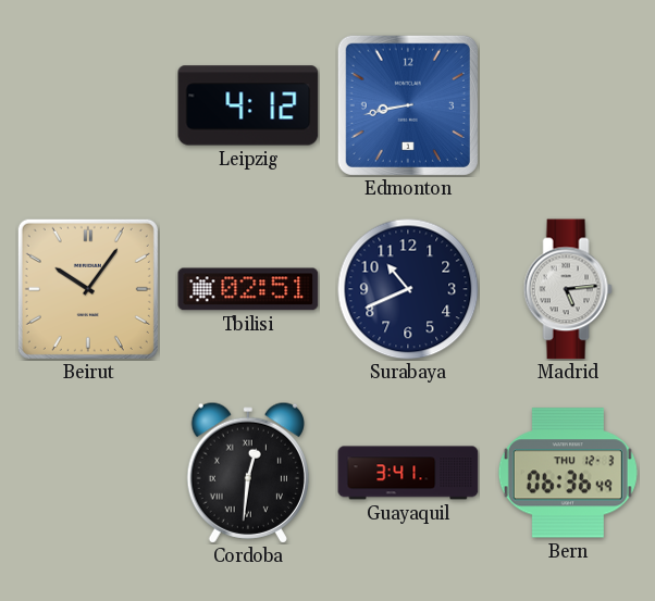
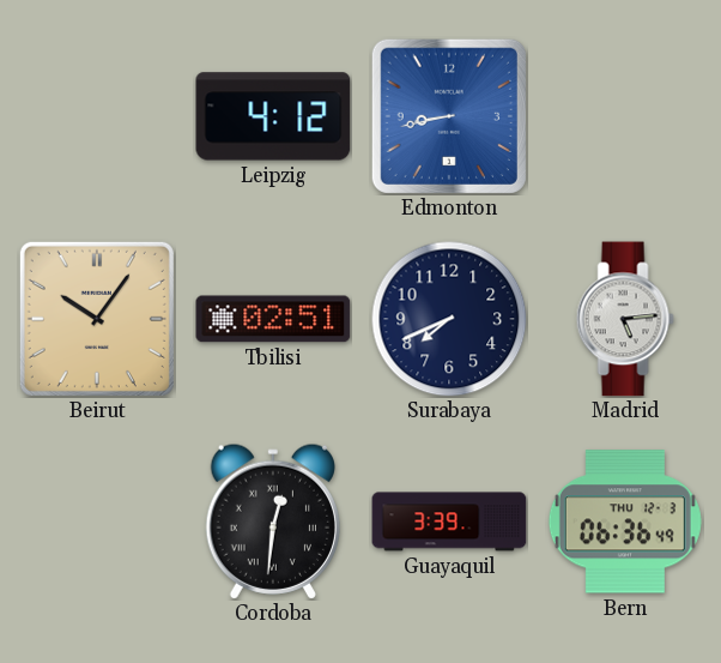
Surabaya: 10:41 -> 7:41
Guayaquil: 3:41 -> 3:39
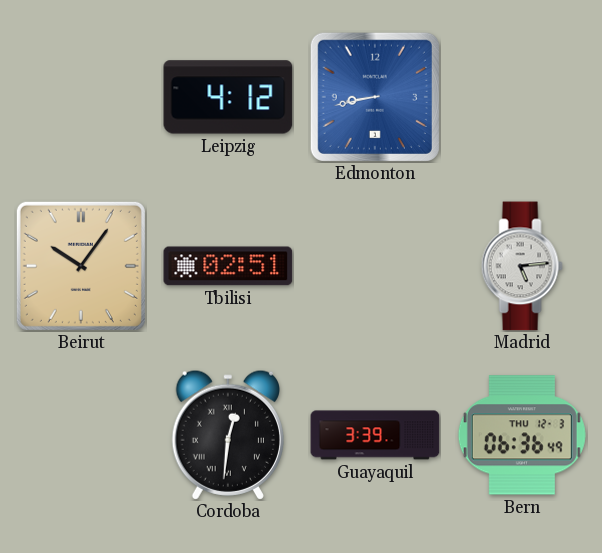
Surabaya: 7:41 -> none
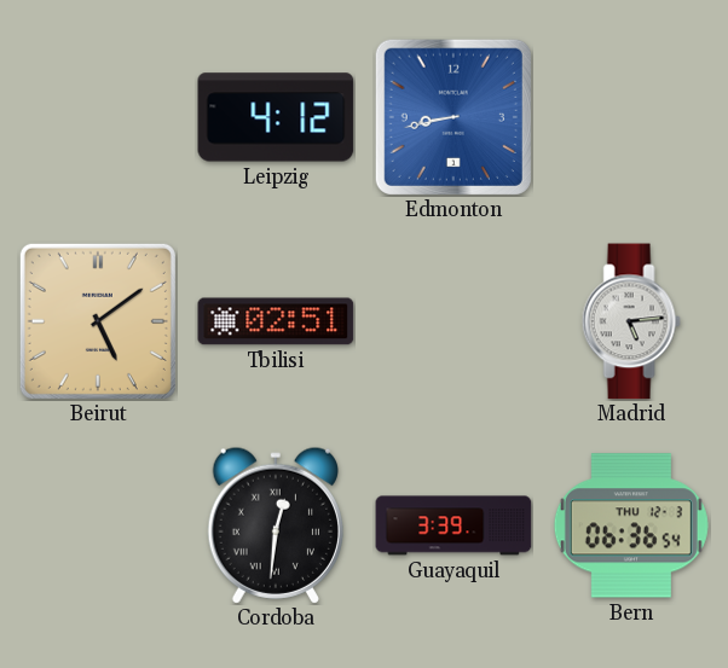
Beirut: 10:06 -> 5:09
Bern: 06:36:49 -> 06:36:54
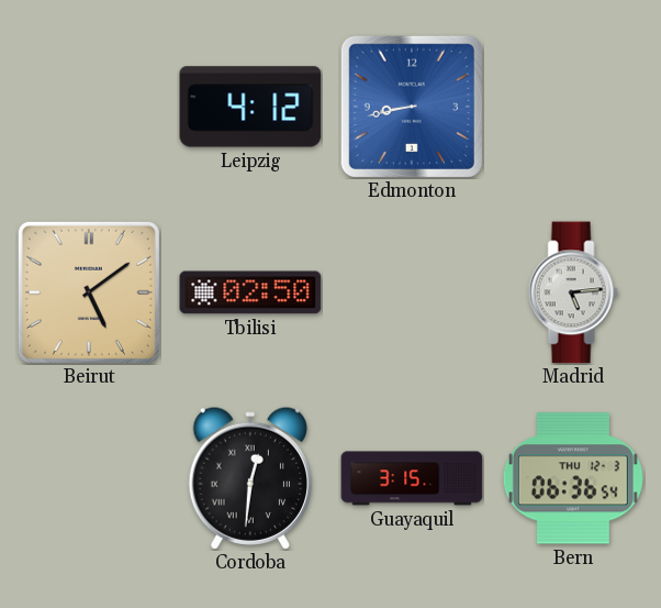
Tbilisi: 02:51 -> 02:50
Guayaquil: 3:39 -> 3:15
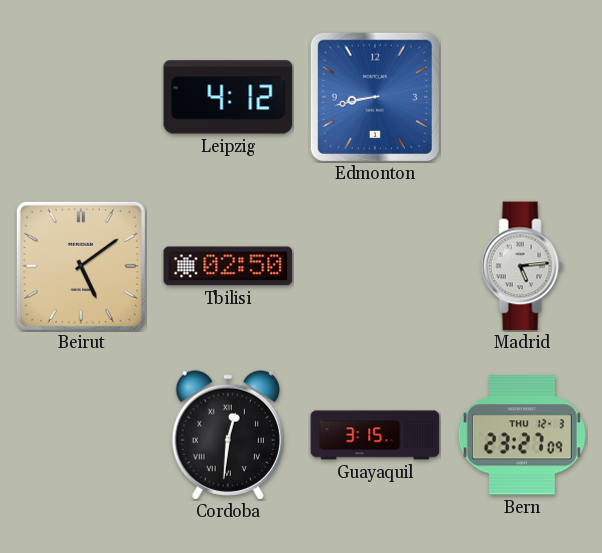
Bern: 06:36 -> 23:27
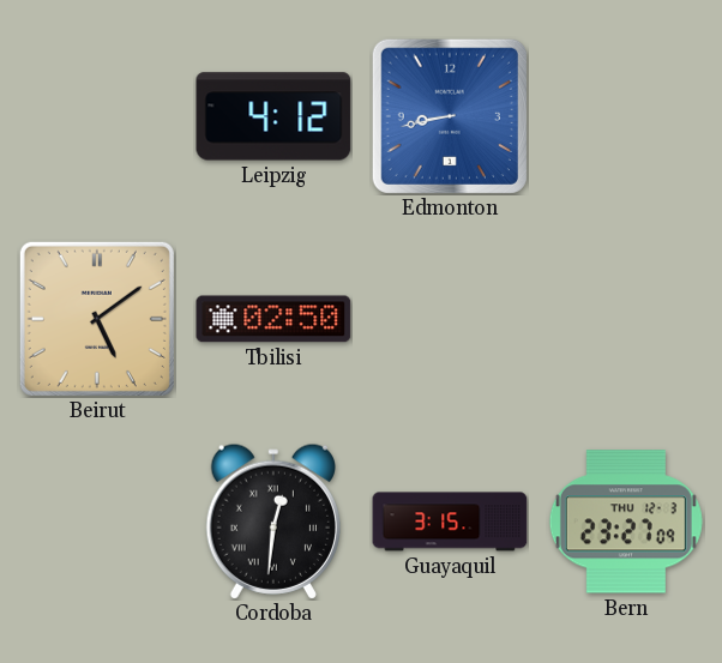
Madrid: 5:14 -> none
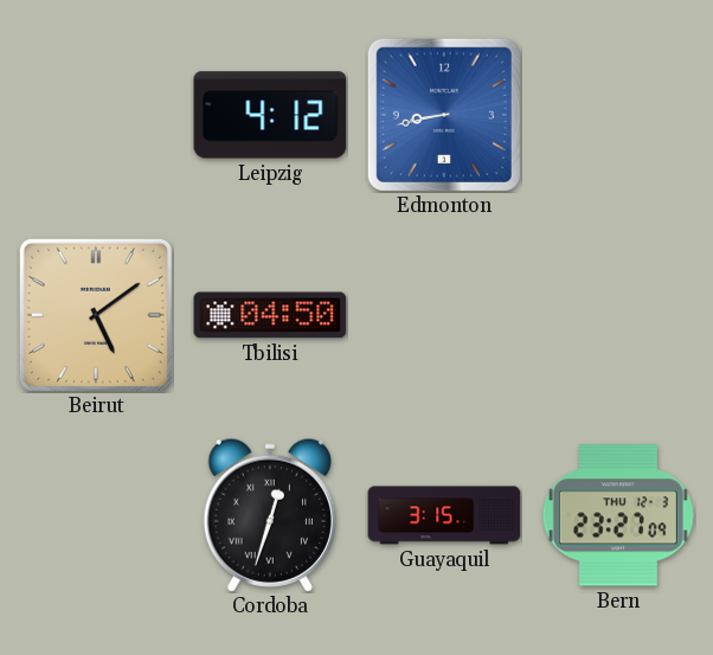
Tbilisi: 02:50 -> 04:50
Cordoba: 12:31 -> 12:33
